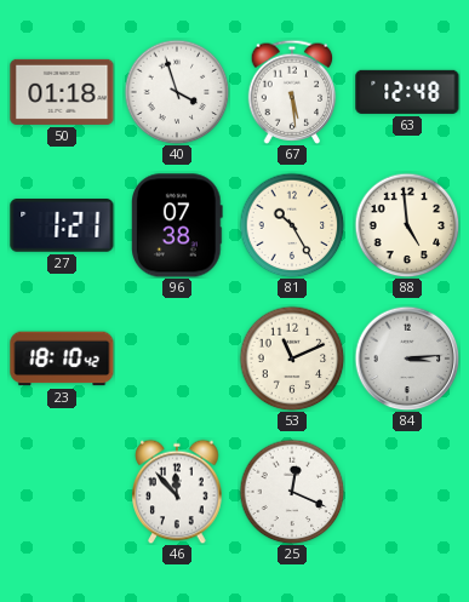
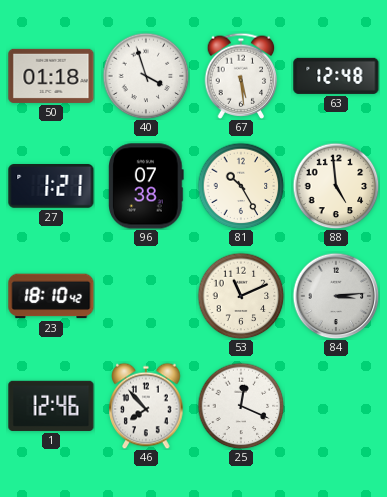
1: none -> 12:46
46: 11:53 -> 7:53
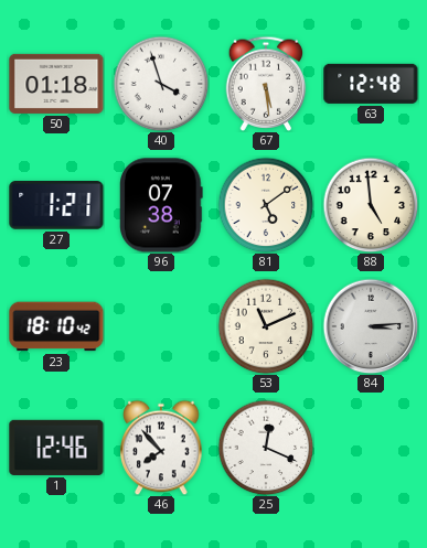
81: 10:25 -> 5:09
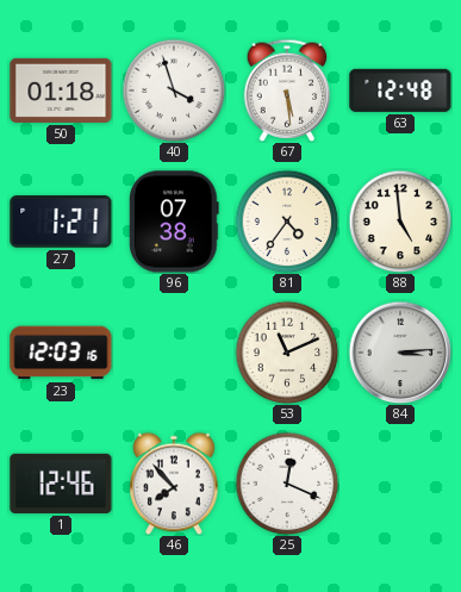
81: 5:09 -> 4:36
23: 18:10 -> 12:03
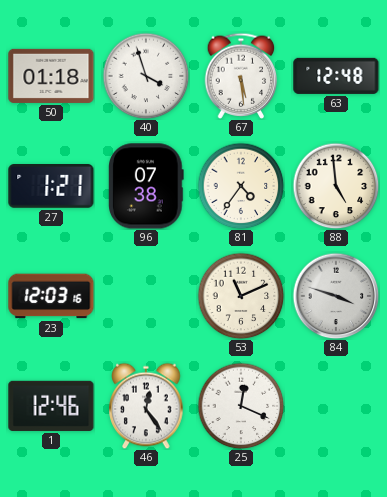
84: 3:14 -> 3:48
46: 7:53 -> 12:24
